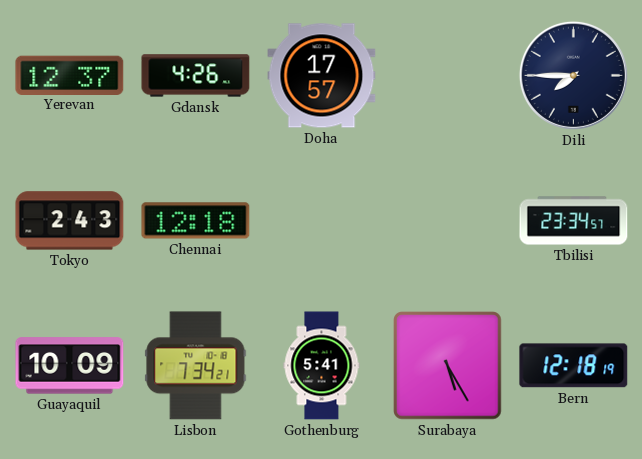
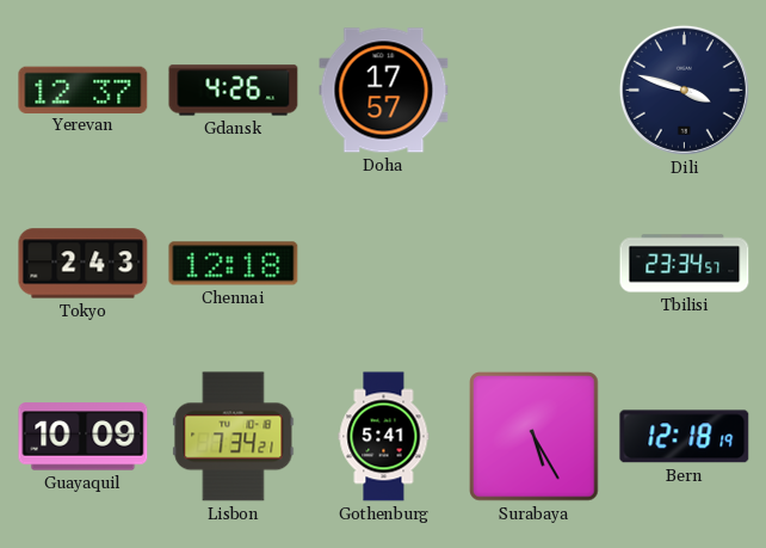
Dili: 7:45 -> 3:48
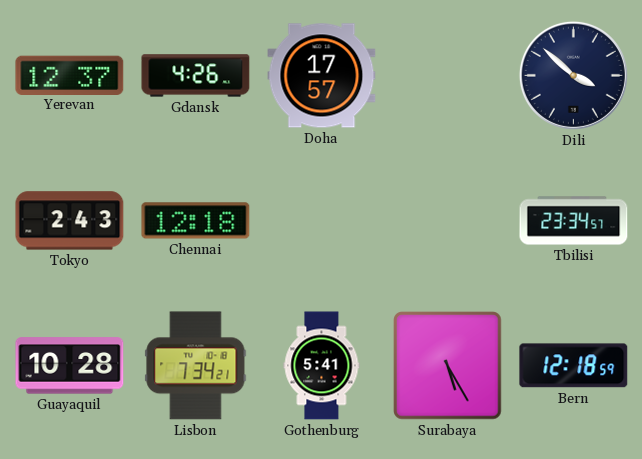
Dili: 3:48 -> 3:52
Guayaquil: 10:09 -> 10:28
Bern: 12:18:19 -> 12:18:59
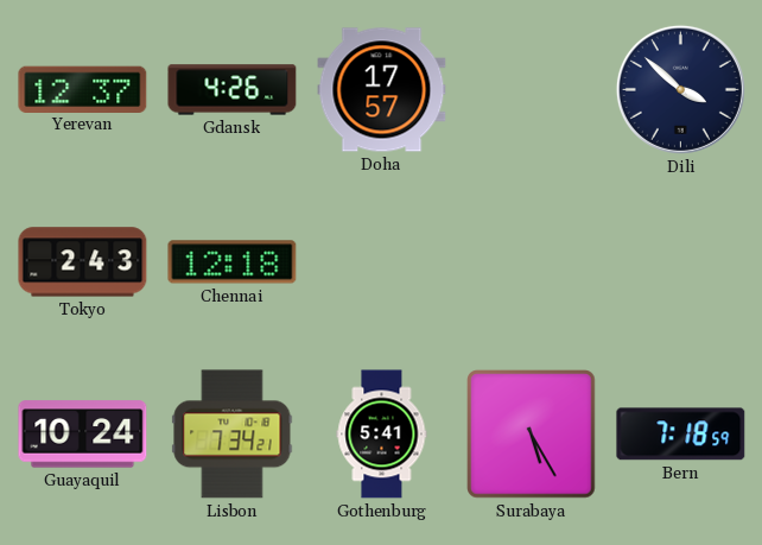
Tbilisi: 23:34 -> none
Guayaquil: 10:28 -> 10:24
Bern: 12:18 -> 7:18
